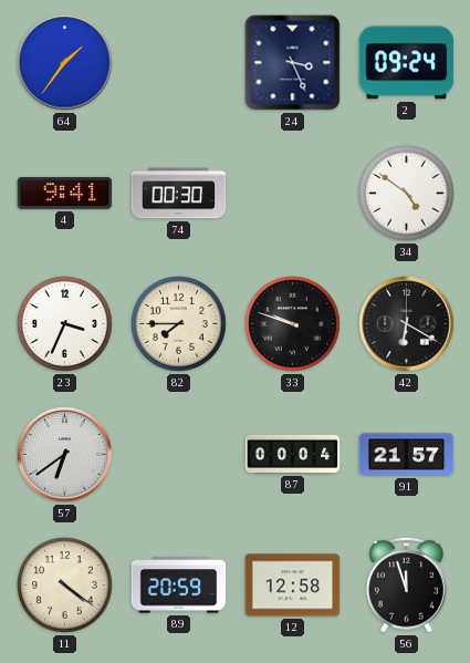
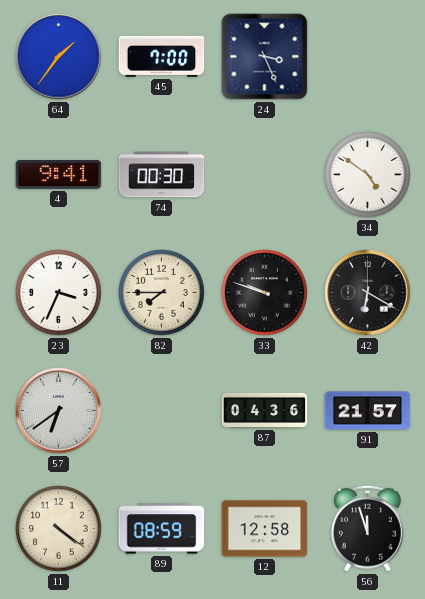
45: none -> 7:00
2: 09:24 -> none
87: 00:04 -> 04:36
89: 20:59 -> 08:59
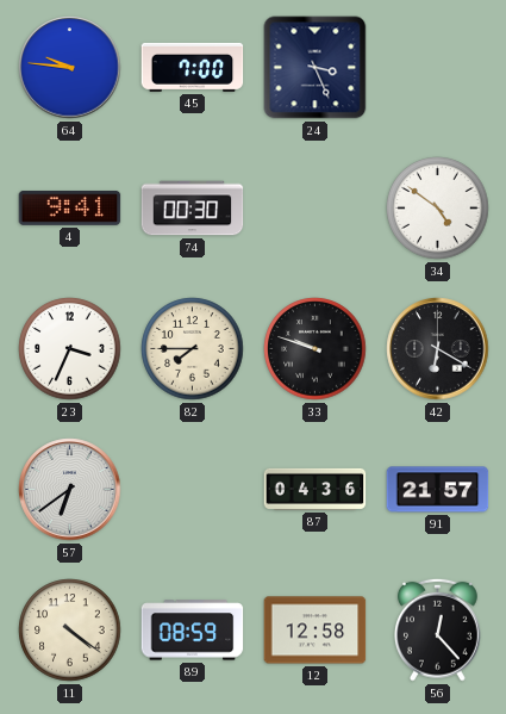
64: 1:36 -> 9:46
56: 11:57 -> 12:23
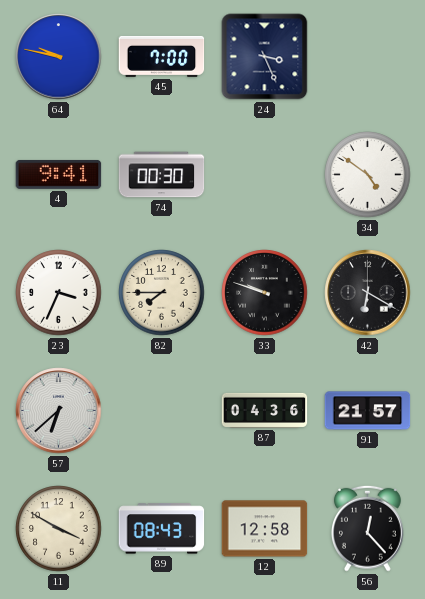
64: 9:46 -> 9:47
57: 6:39 -> 6:38
11: 4:21 -> 3:50
89: 08:59 -> 08:43
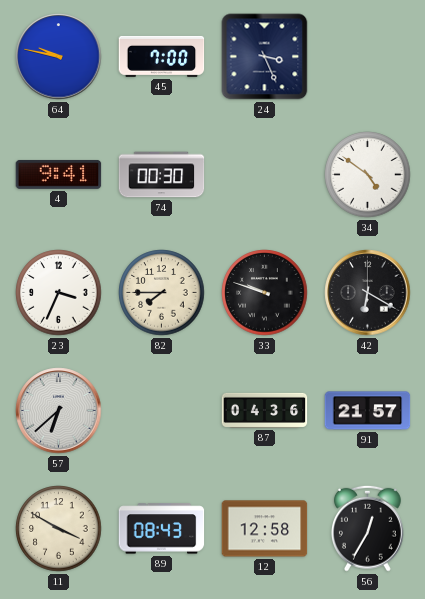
56: 12:23 -> 12:35
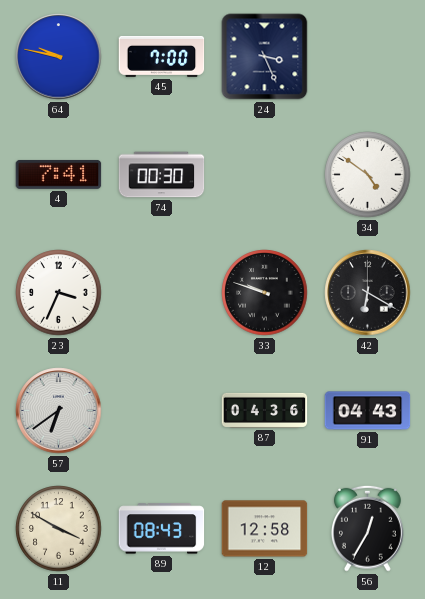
4: 9:41 -> 7:41
82: 7:45 -> none
57: 6:38 -> 6:39
91: 21:57 -> 04:43
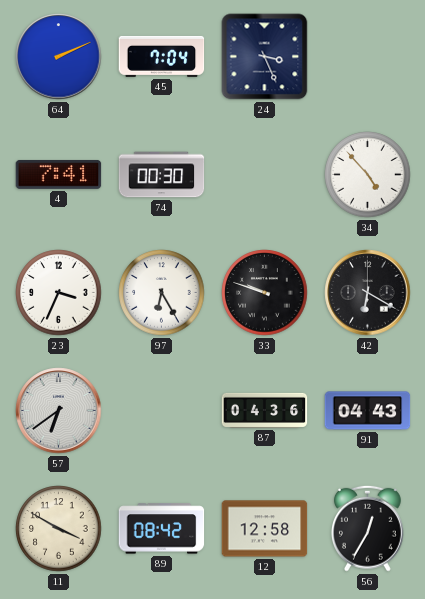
64: 9:47 -> 2:11
45: 7:00 -> 7:04
34: 4:51 -> 4:53
97: none -> 6:25
89: 08:43 -> 08:42
